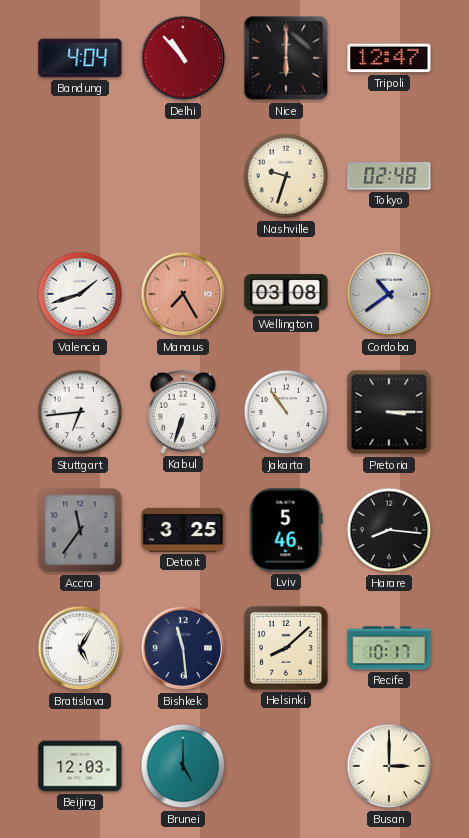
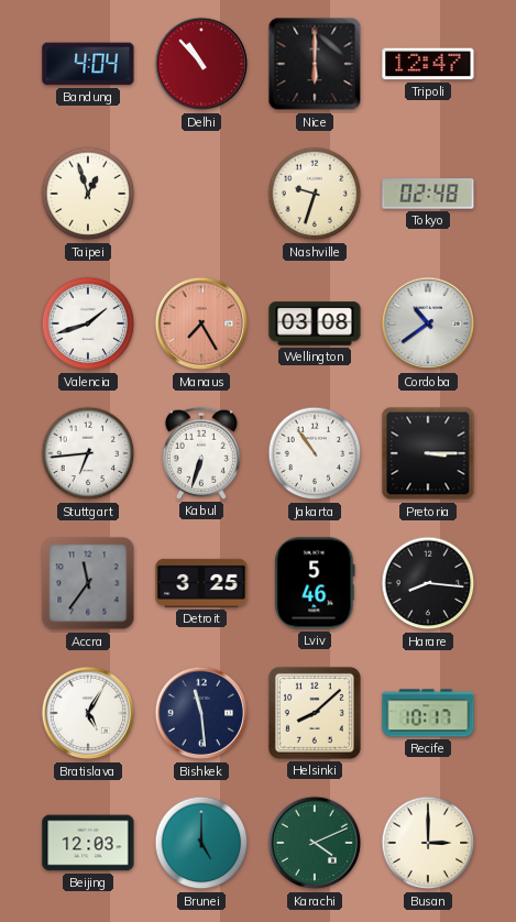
Taipei: none -> 12:57
Karachi: none -> 4:11
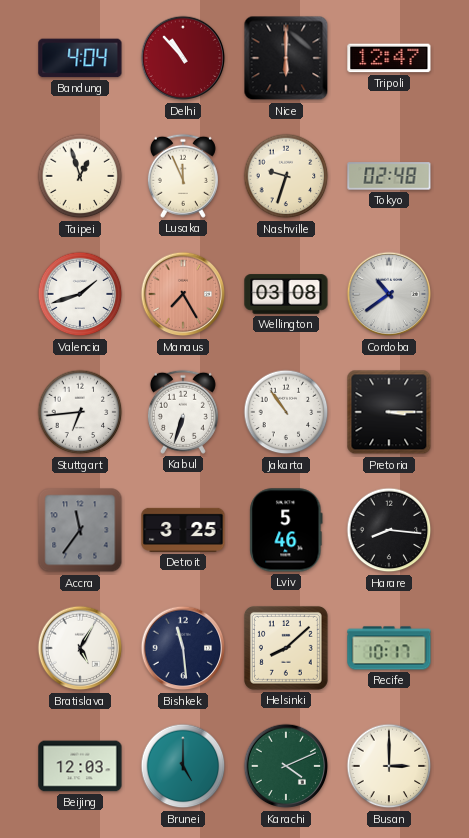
Lusaka: none -> 11:56
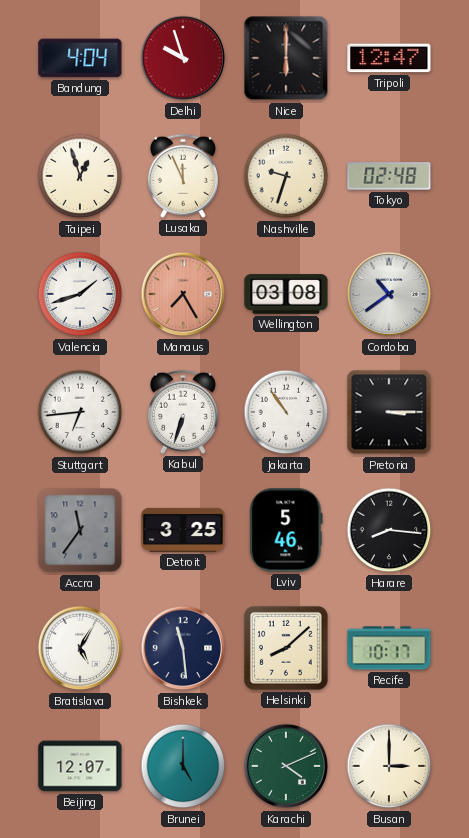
Delhi: 10:53 -> 9:57
Beijing: 12:03 -> 12:07
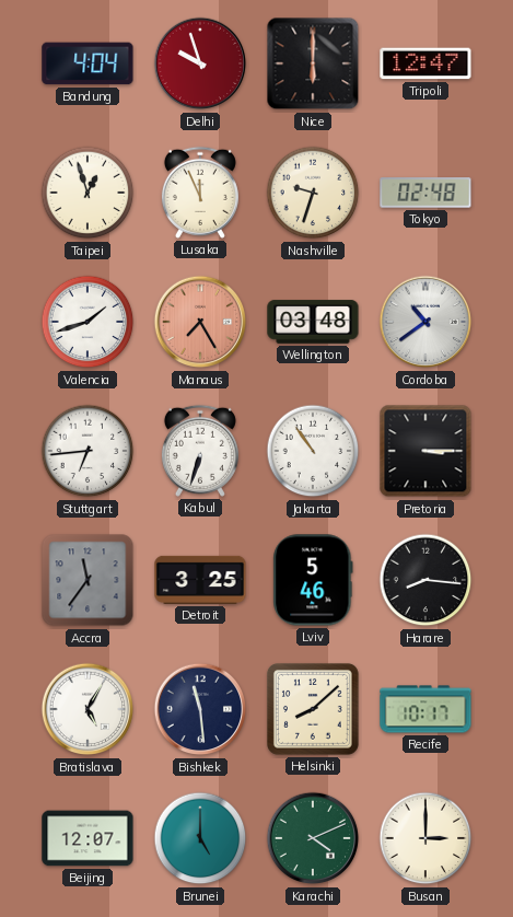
Wellington: 03:08 -> 03:48
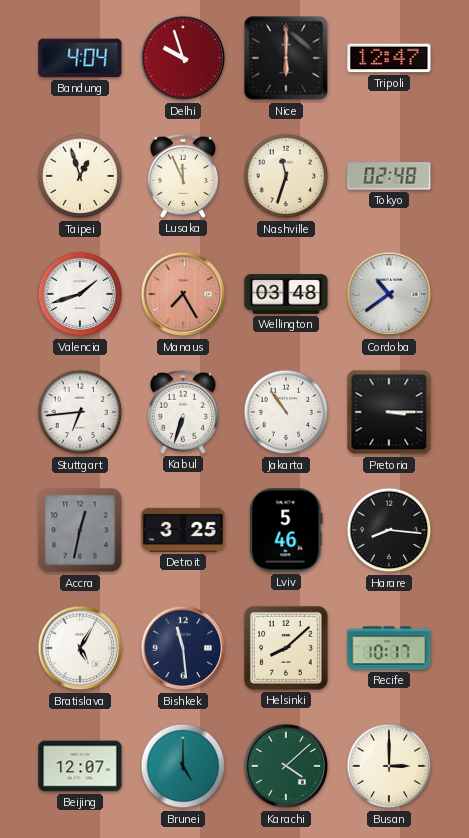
Nashville: 9:33 -> 11:33
Accra: 11:36 -> 12:32
Karachi: 4:11 -> 4:08
